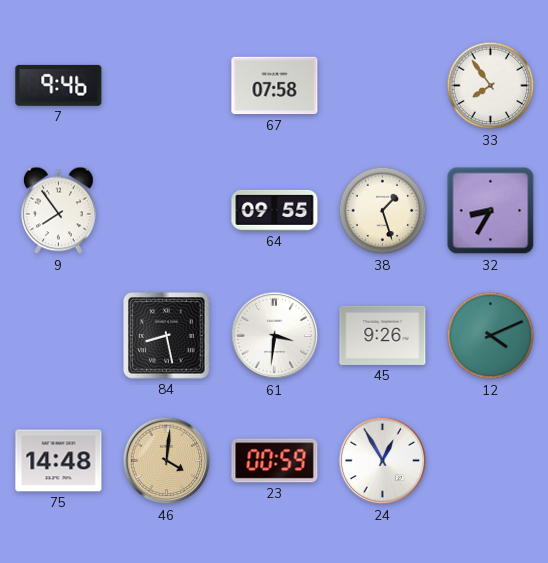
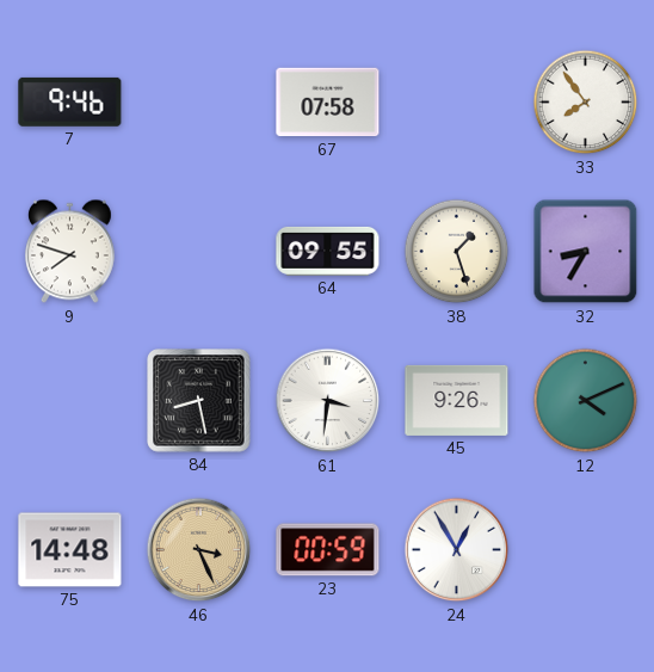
9: 7:54 -> 7:48
46: 4:01 -> 3:26
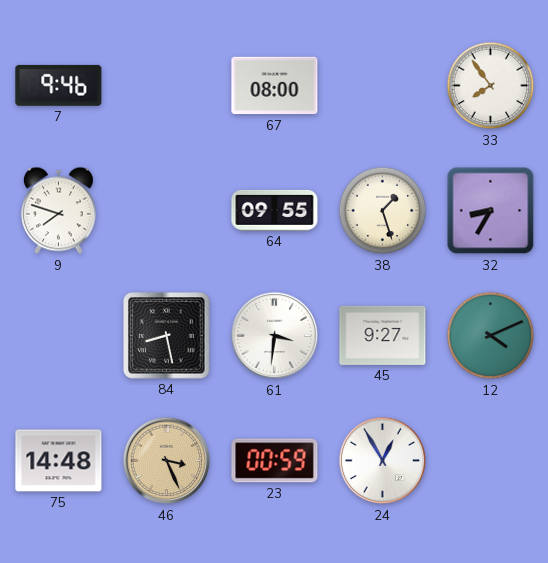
67: 07:58 -> 08:00
45: 9:26 -> 9:27
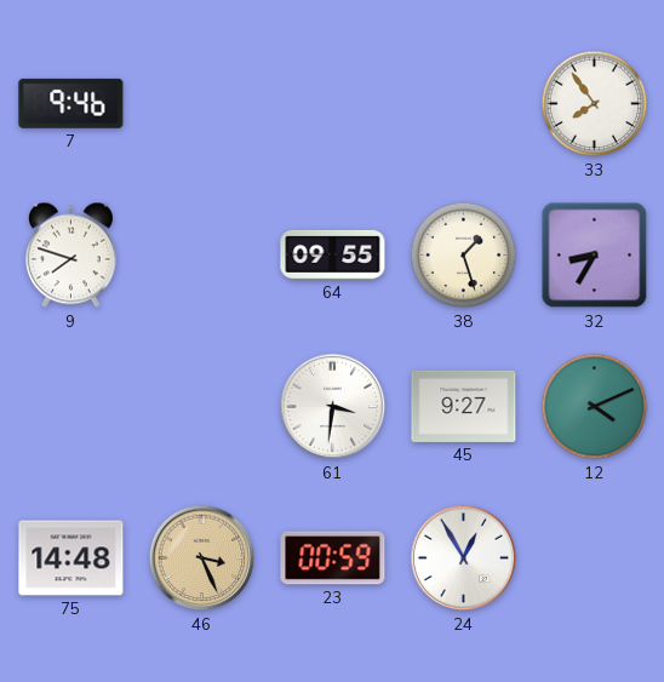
67: 08:00 -> none
84: 8:28 -> none
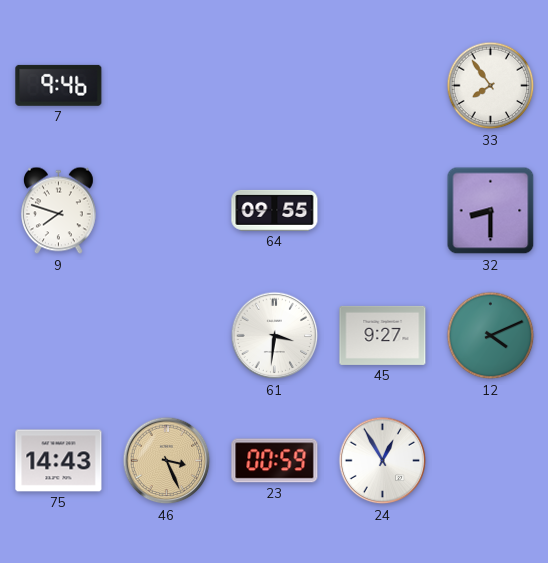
38: 1:27 -> none
32: 8:35 -> 8:30
75: 14:48 -> 14:43
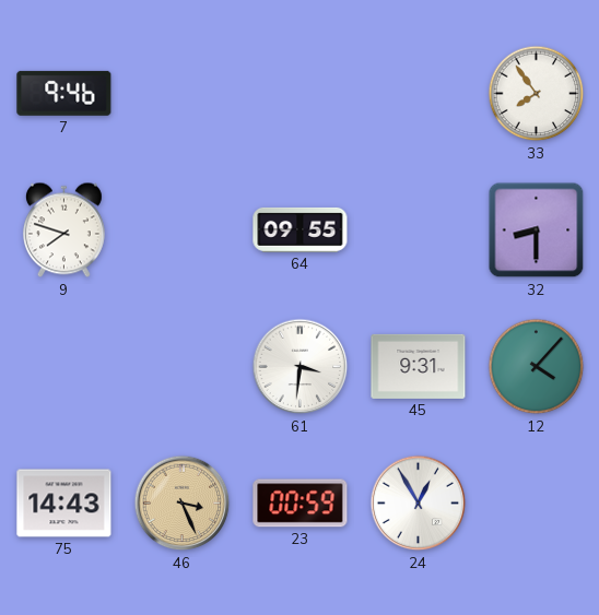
45: 9:27 -> 9:31
12: 4:11 -> 4:07
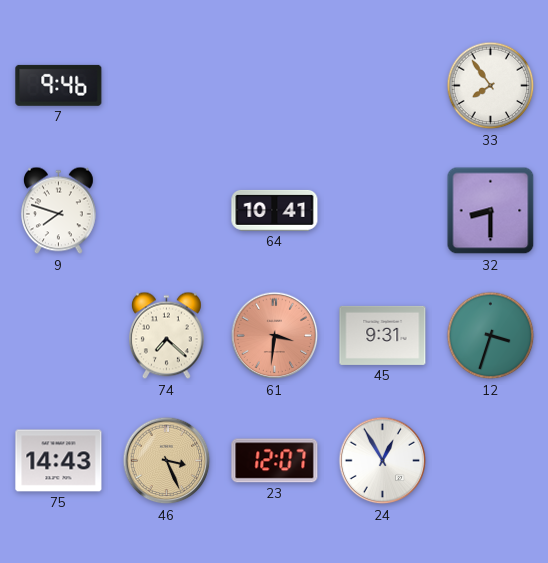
64: 09:55 -> 10:41
74: none -> 7:22
61 dial: white -> salmon
12: 4:07 -> 3:33
23: 00:59 -> 12:07
